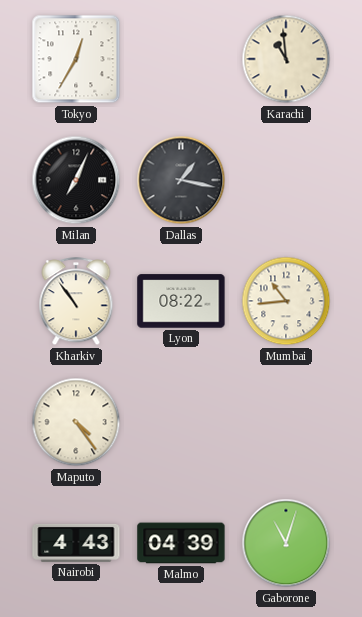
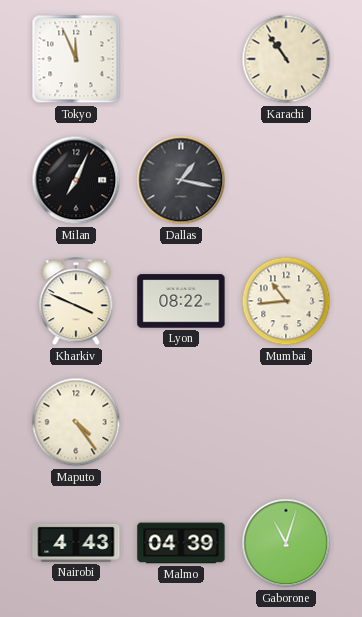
Tokyo: 12:35 -> 11:56
Karachi: 10:59 -> 10:54
Kharkiv: 10:54 -> 3:49
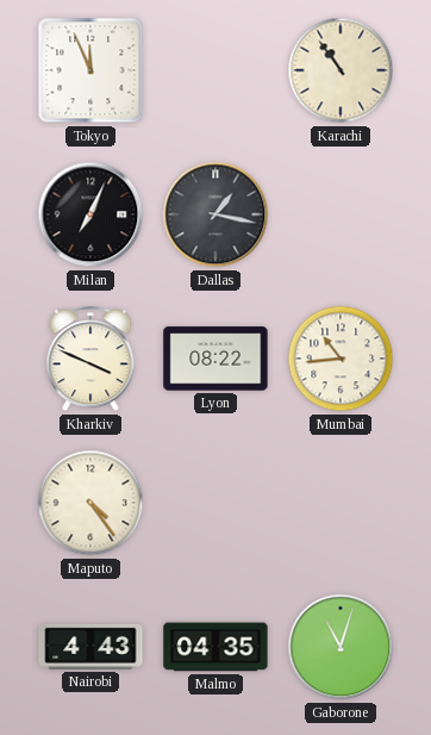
Malmo: 04:39 -> 04:35
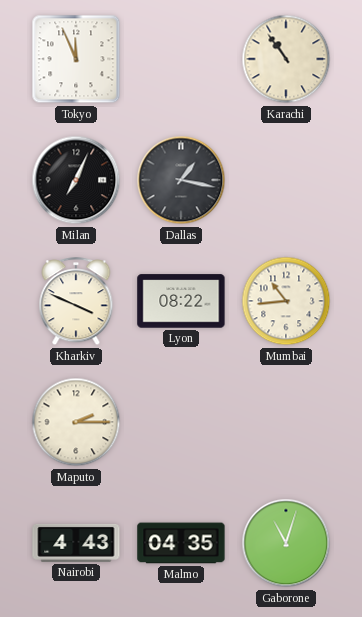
Maputo: 4:24 -> 2:15
